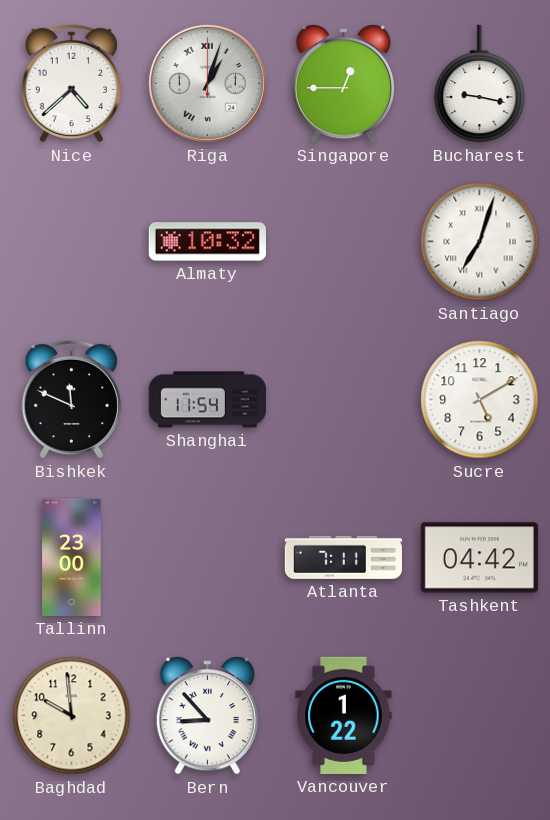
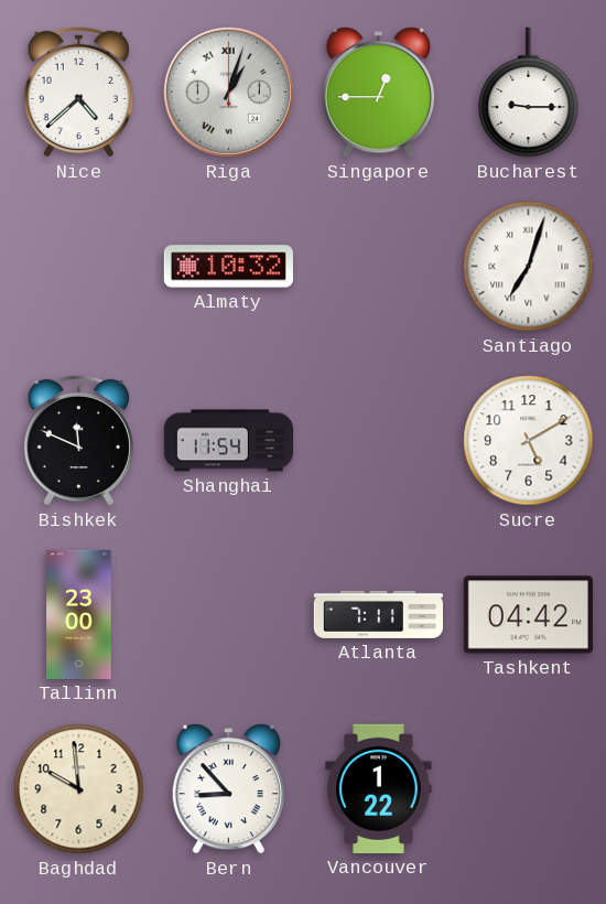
Bucharest: 9:17 -> 9:15
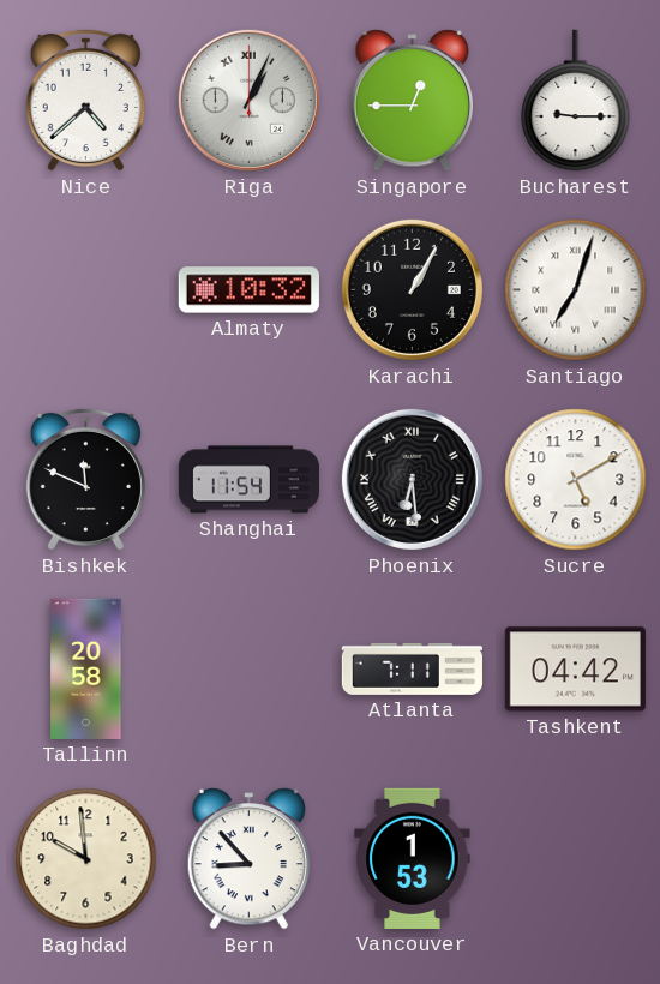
Riga: 1:03 -> 1:04
Karachi: none -> 1:05
Phoenix: none -> 6:29
Tallinn: 23:00 -> 20:58
Vancouver: 1:22 -> 1:53
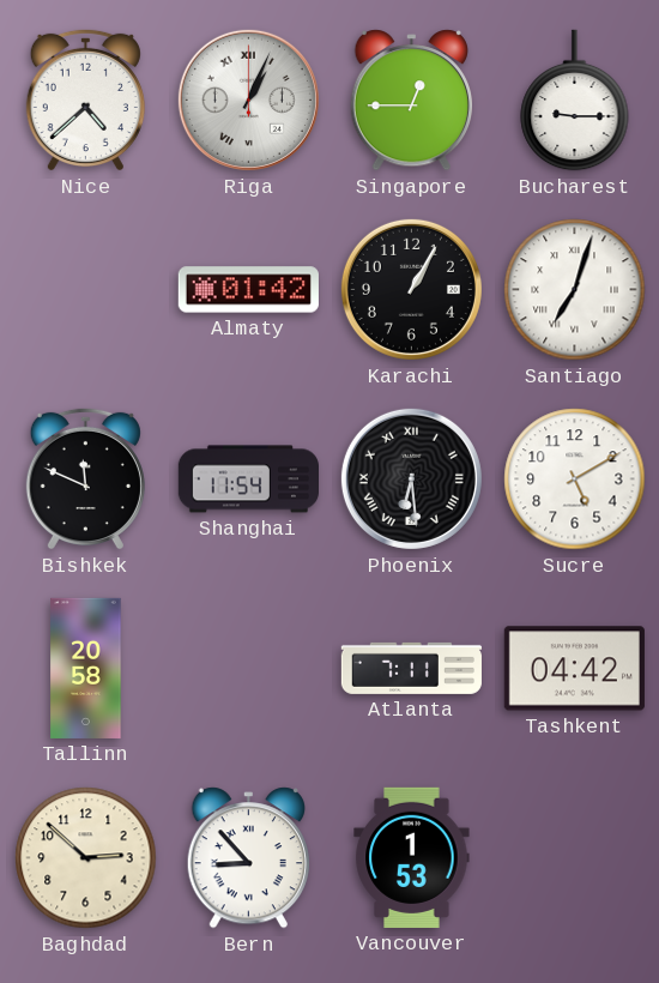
Almaty: 10:32 -> 01:42
Baghdad: 9:59 -> 2:52
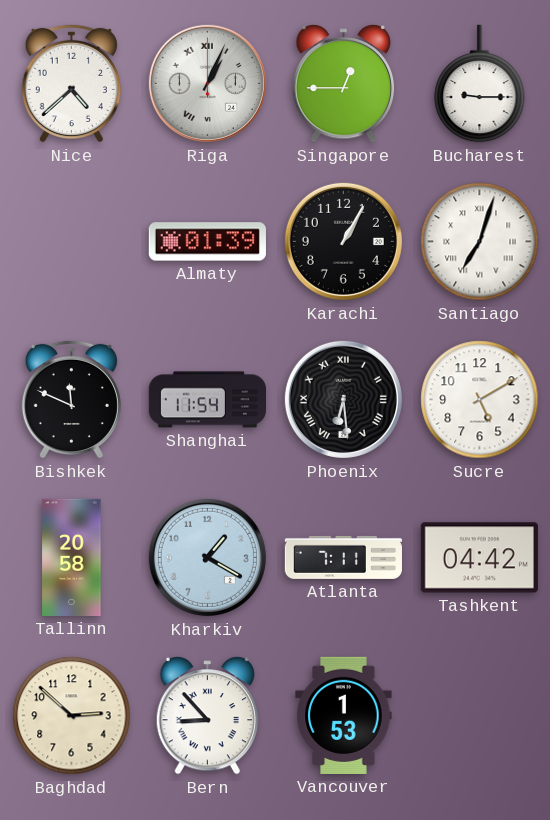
Almaty: 01:42 -> 01:39
Kharkiv: none -> 1:20
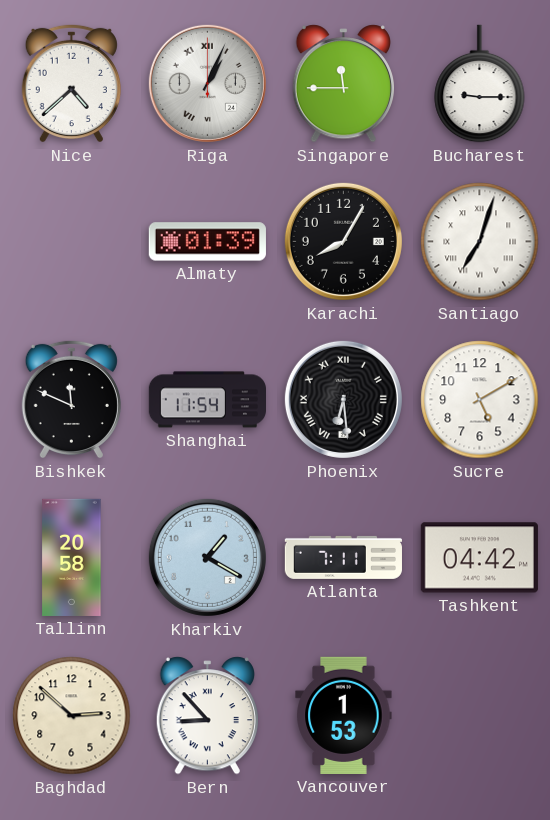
Singapore: 12:45 -> 11:45
Karachi: 1:05 -> 8:05
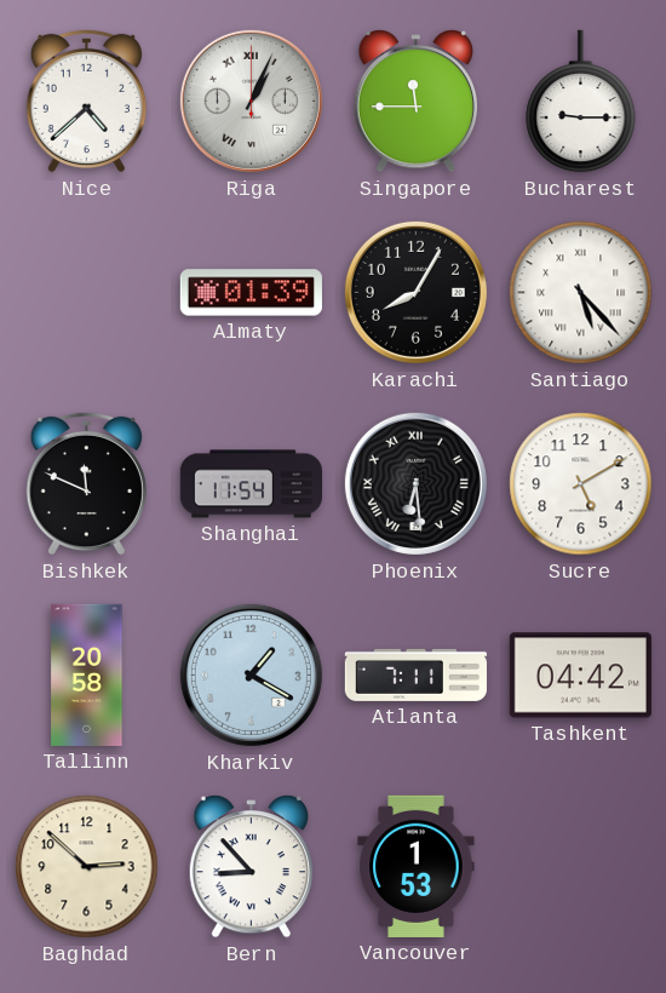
Santiago: 7:03 -> 5:23
